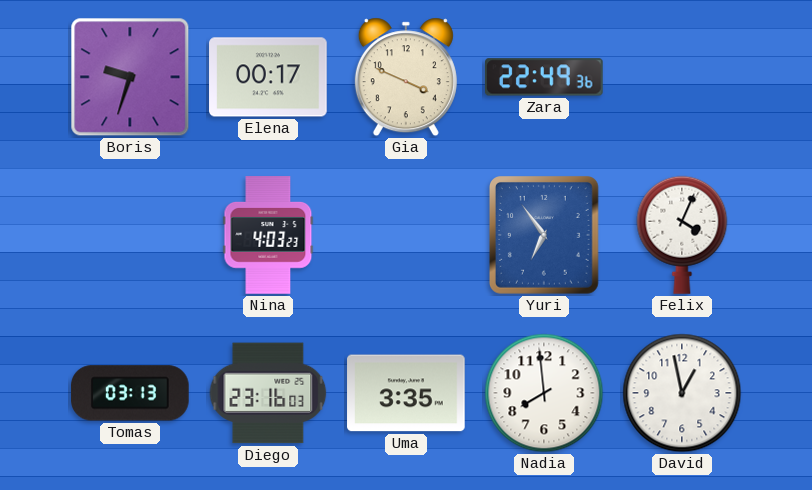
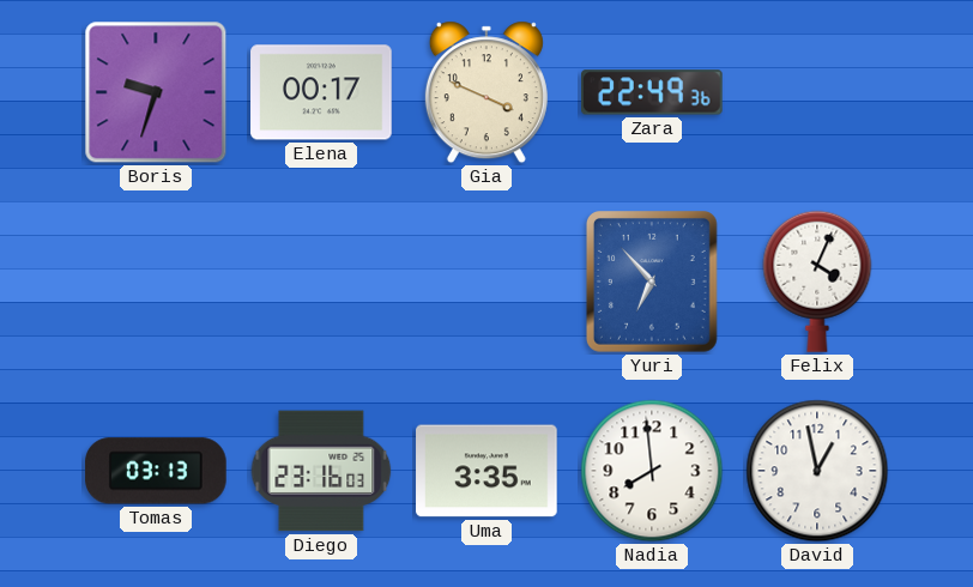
Nina: 4:03 -> none
Yuri: 6:54 -> 6:53
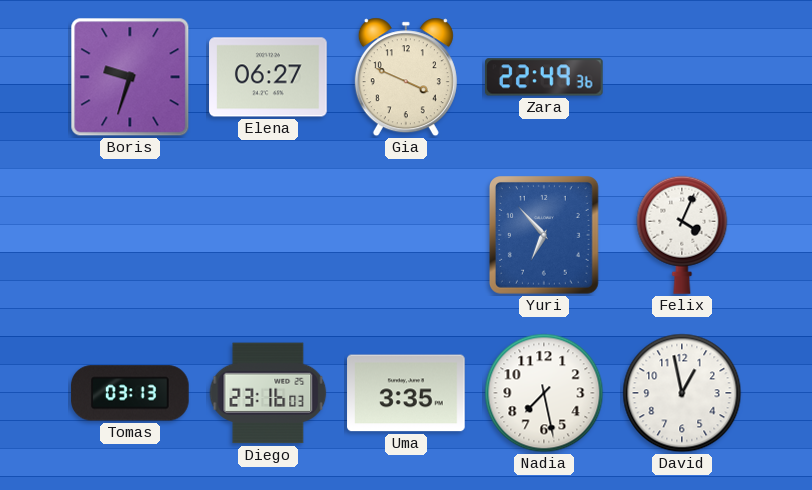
Elena: 00:17 -> 06:27
Nadia: 7:59 -> 7:28
